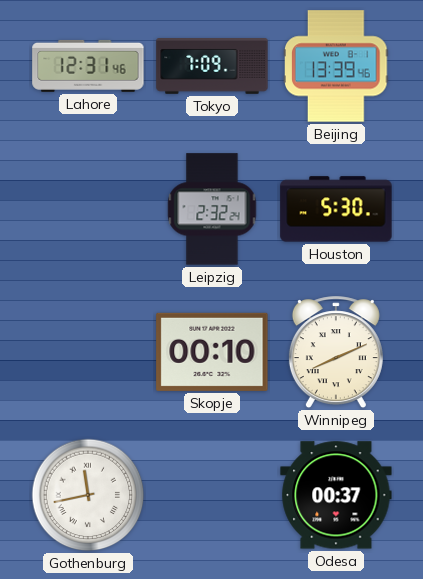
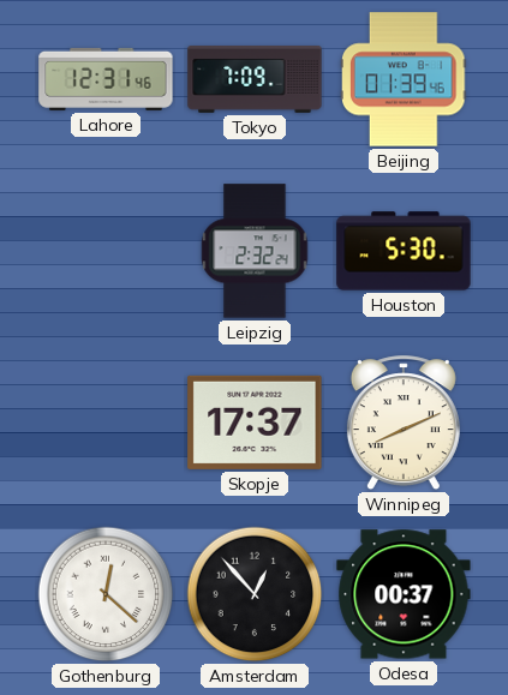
Beijing: 13:39 -> 01:39
Skopje: 00:10 -> 17:37
Gothenburg: 11:43 -> 12:22
Amsterdam: none -> 12:53
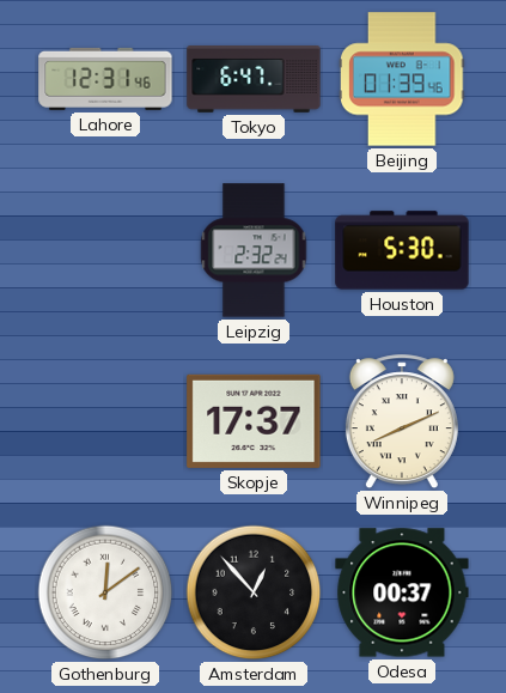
Tokyo: 7:09 -> 6:47
Gothenburg: 12:22 -> 12:09
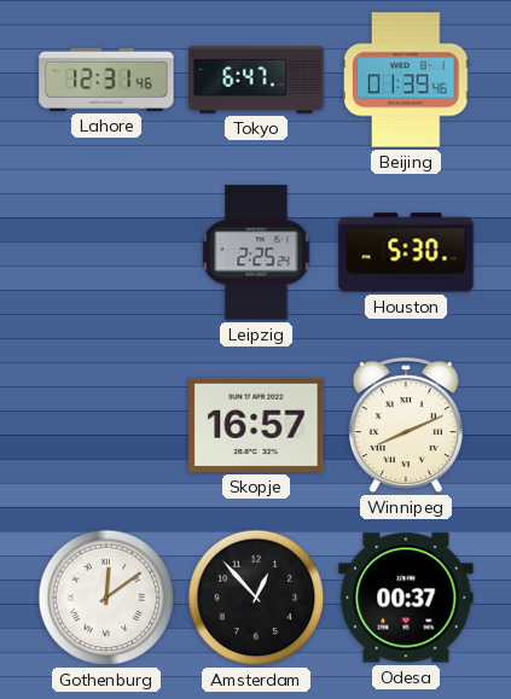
Leipzig: 2:32 -> 2:25
Skopje: 17:37 -> 16:57
